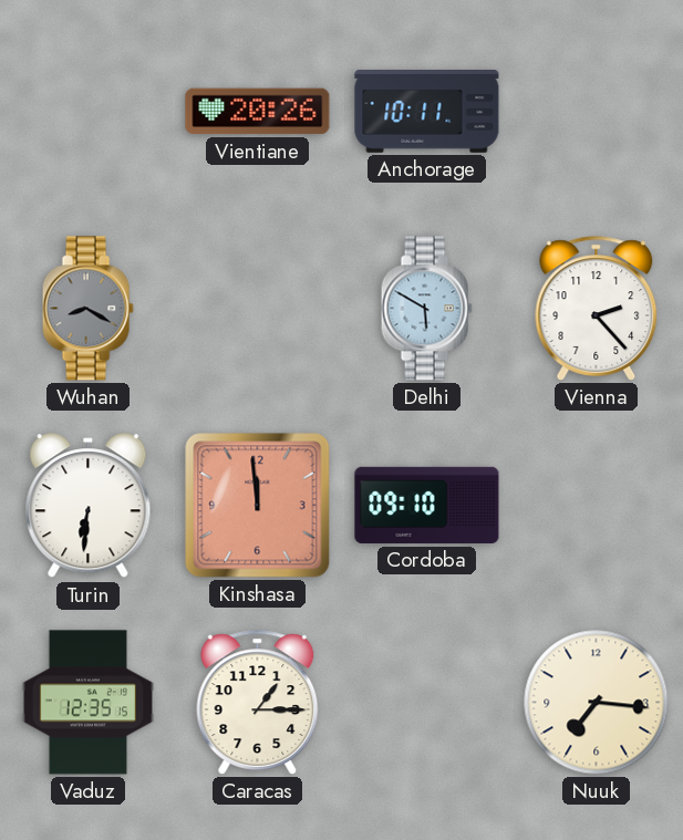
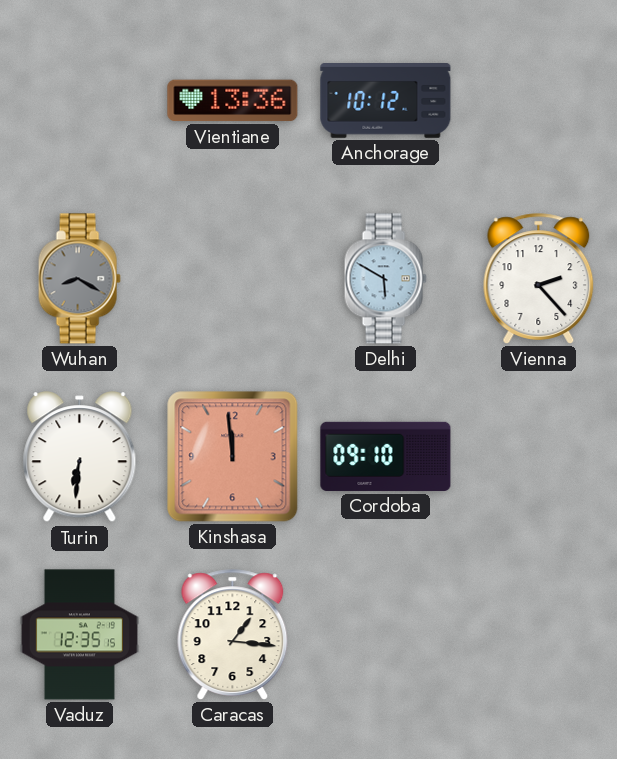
Vientiane: 20:26 -> 13:36
Anchorage: 10:11 -> 10:12
Caracas: 1:15 -> 1:16
Nuuk: 7:16 -> none
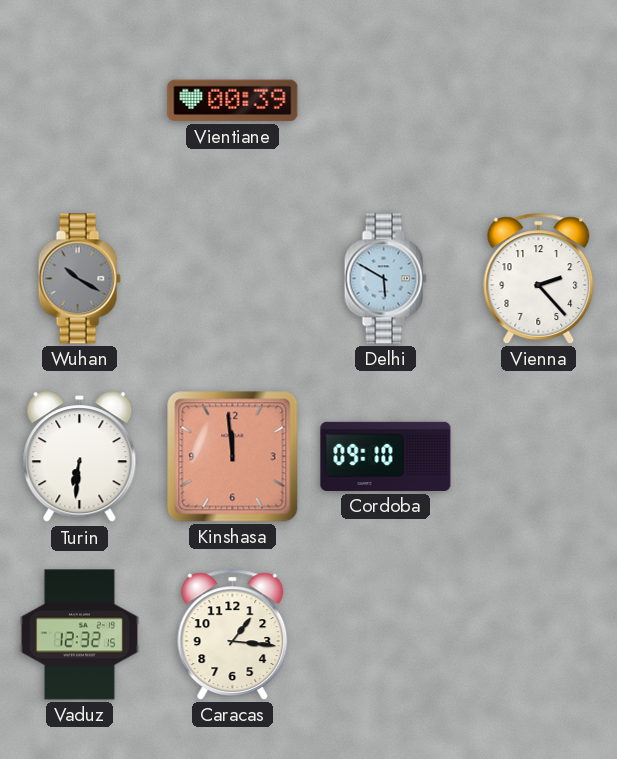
Vientiane: 13:36 -> 00:39
Anchorage: 10:12 -> none
Wuhan: 8:20 -> 10:20
Vaduz: 12:35 -> 12:32
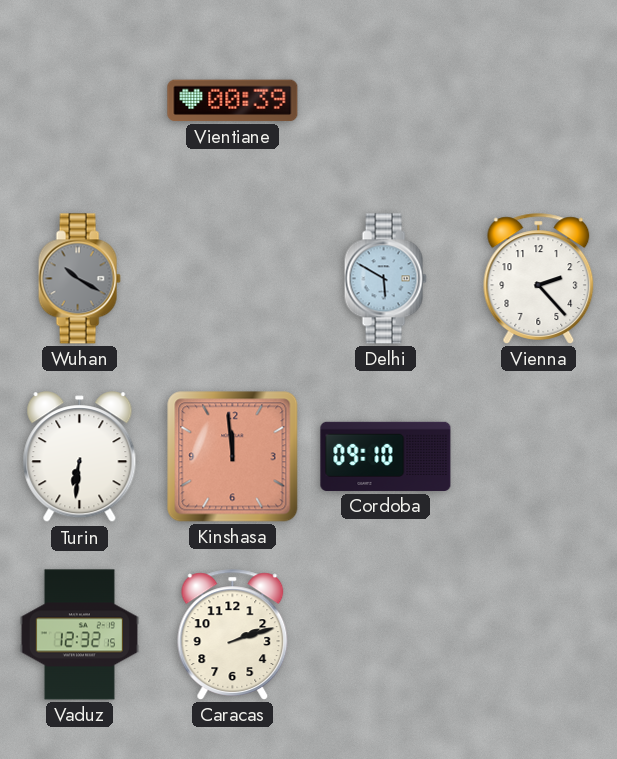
Caracas: 1:16 -> 2:12
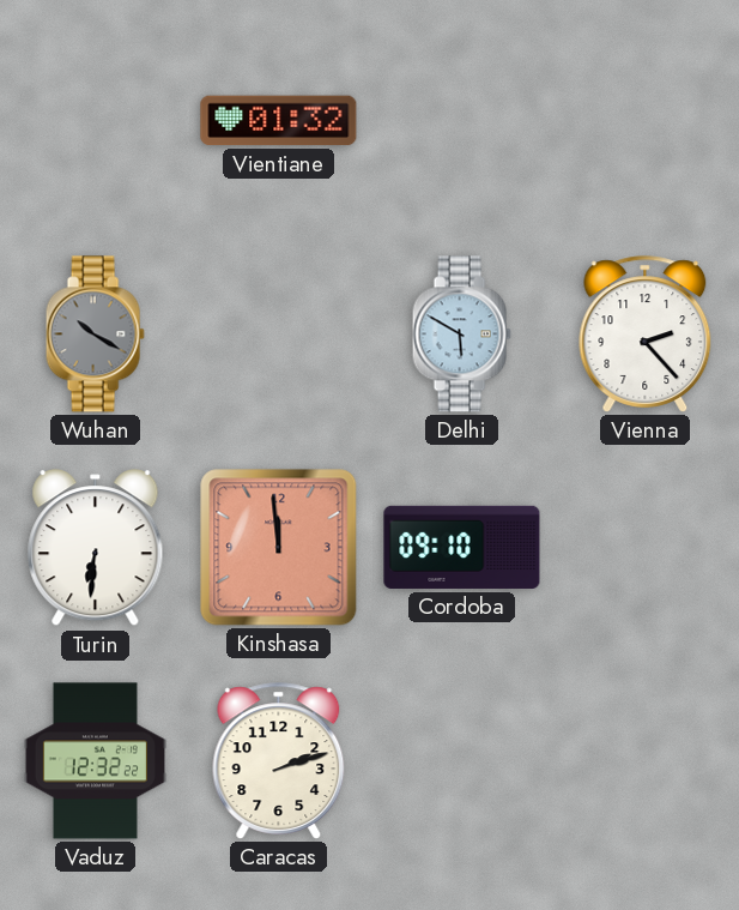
Vientiane: 00:39 -> 01:32
Vaduz: 12:32:15 -> 12:32:22
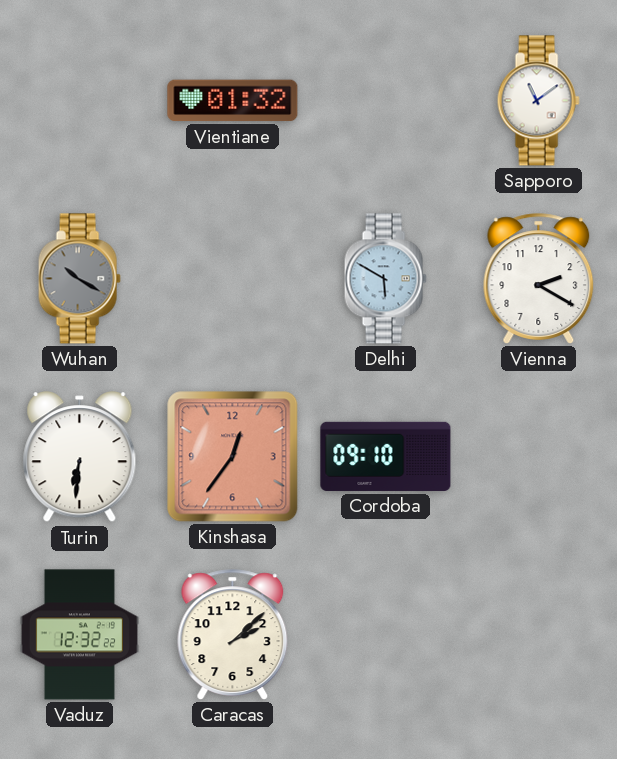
Sapporo: none -> 11:09
Vienna: 2:23 -> 2:20
Kinshasa: 11:59 -> 12:36
Caracas: 2:12 -> 2:08
